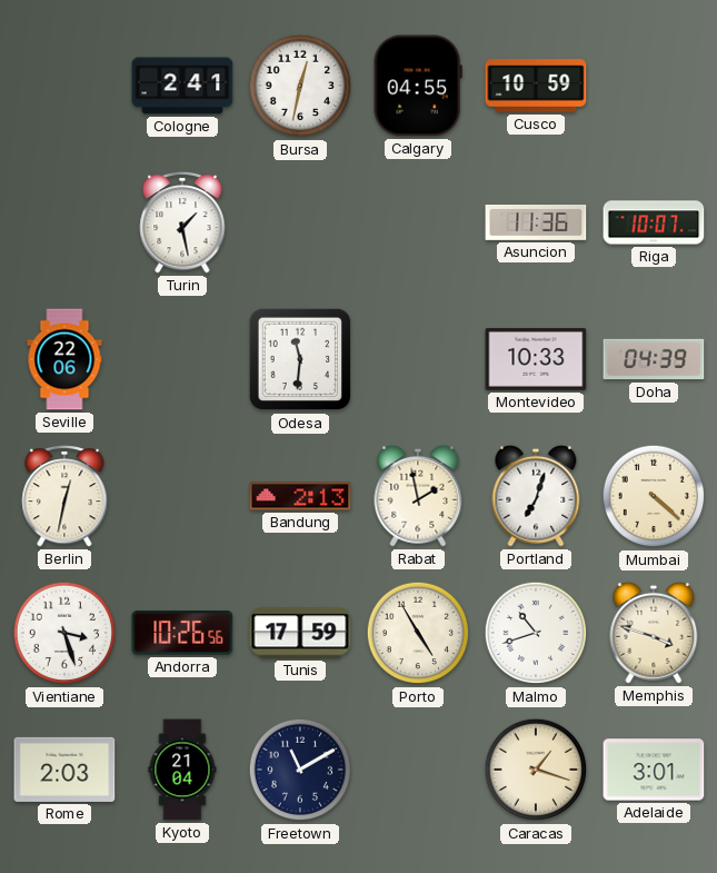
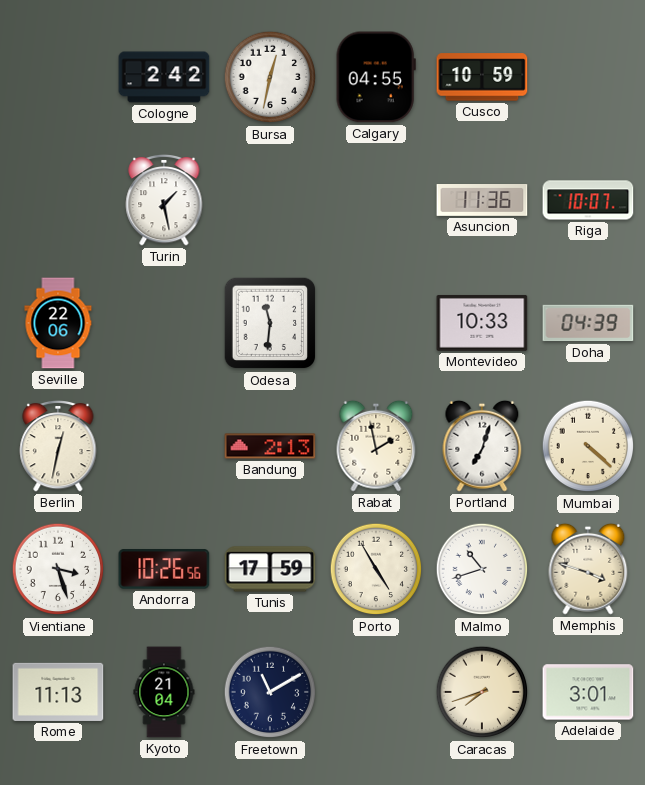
Cologne: 2:41 -> 2:42
Rome: 2:03 -> 11:13
Caracas: 1:18 -> 7:42
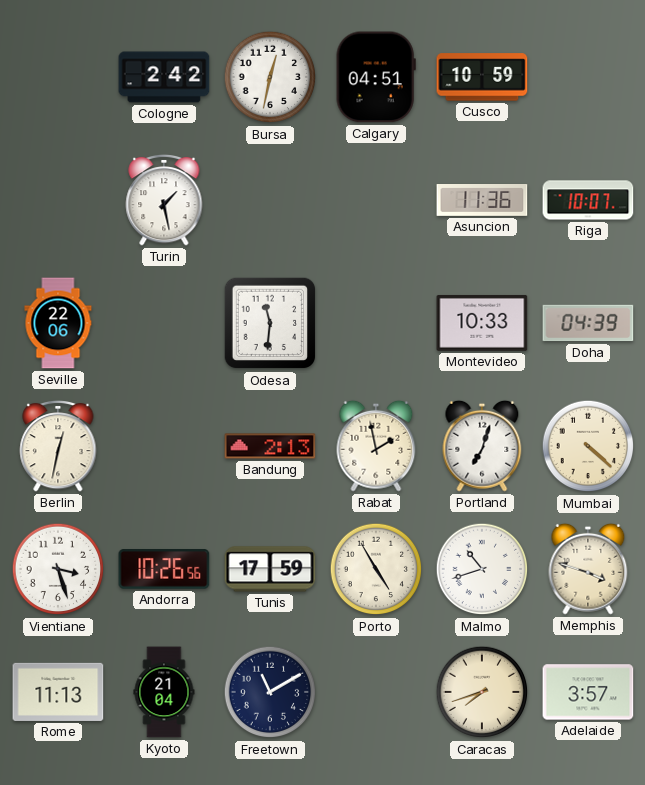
Calgary: 04:55 -> 04:51
Adelaide: 3:01 -> 3:57
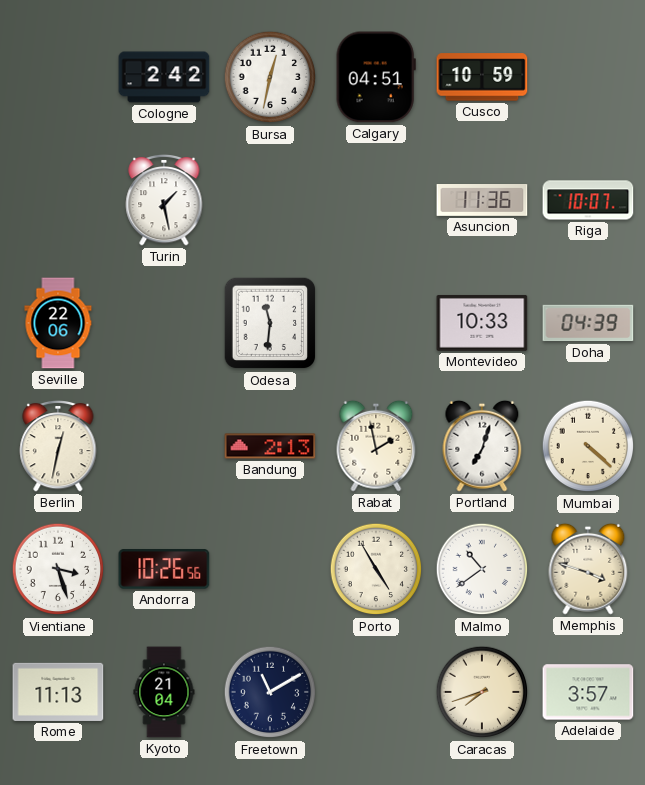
Tunis: 17:59 -> none
Malmo: 10:42 -> 10:39
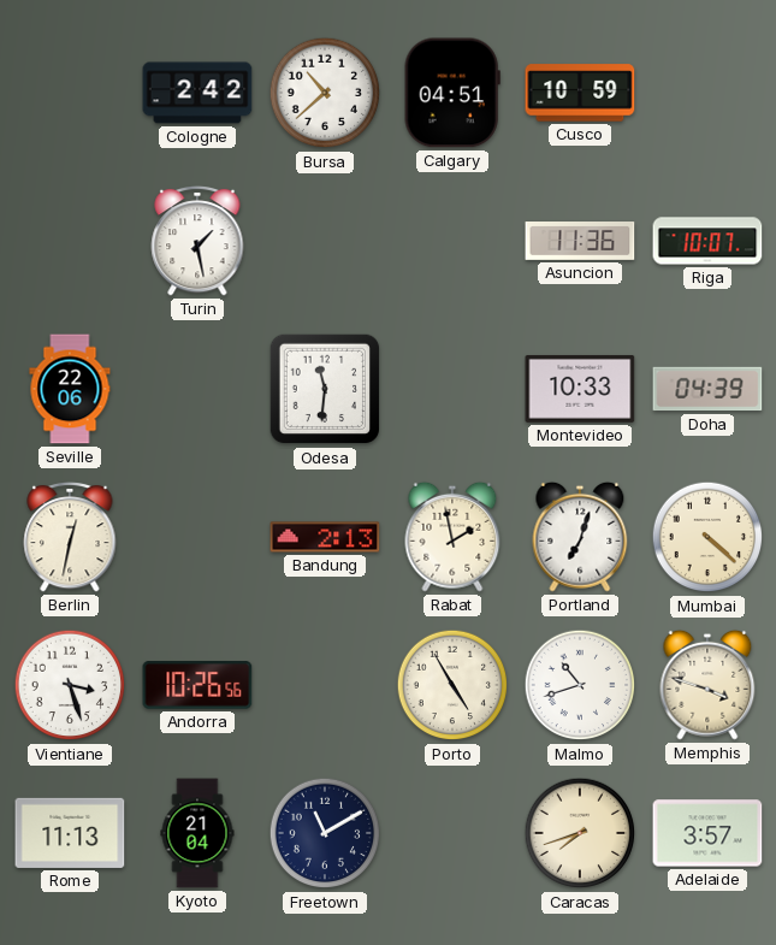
Bursa: 12:32 -> 10:38
Malmo: 10:39 -> 10:42
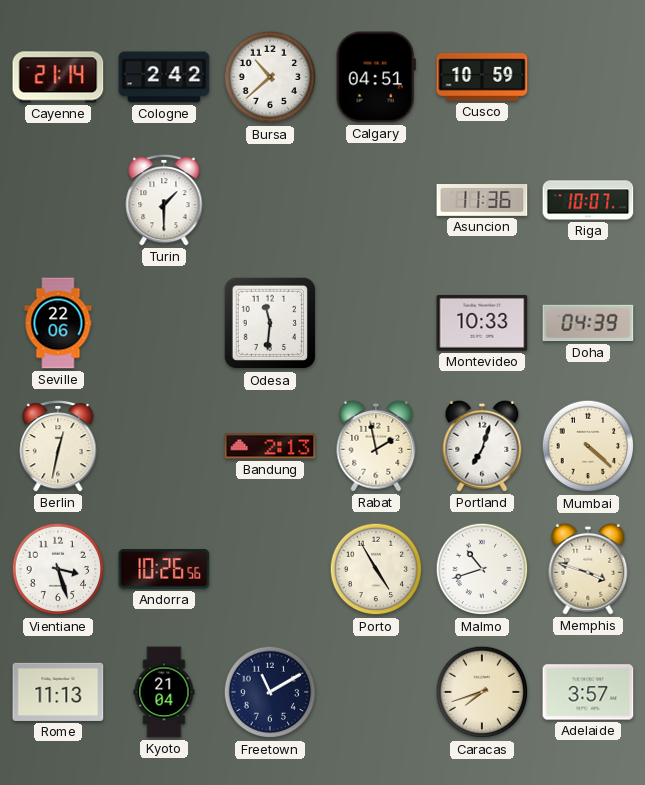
Cayenne: none -> 21:14
Turin: 1:28 -> 1:30
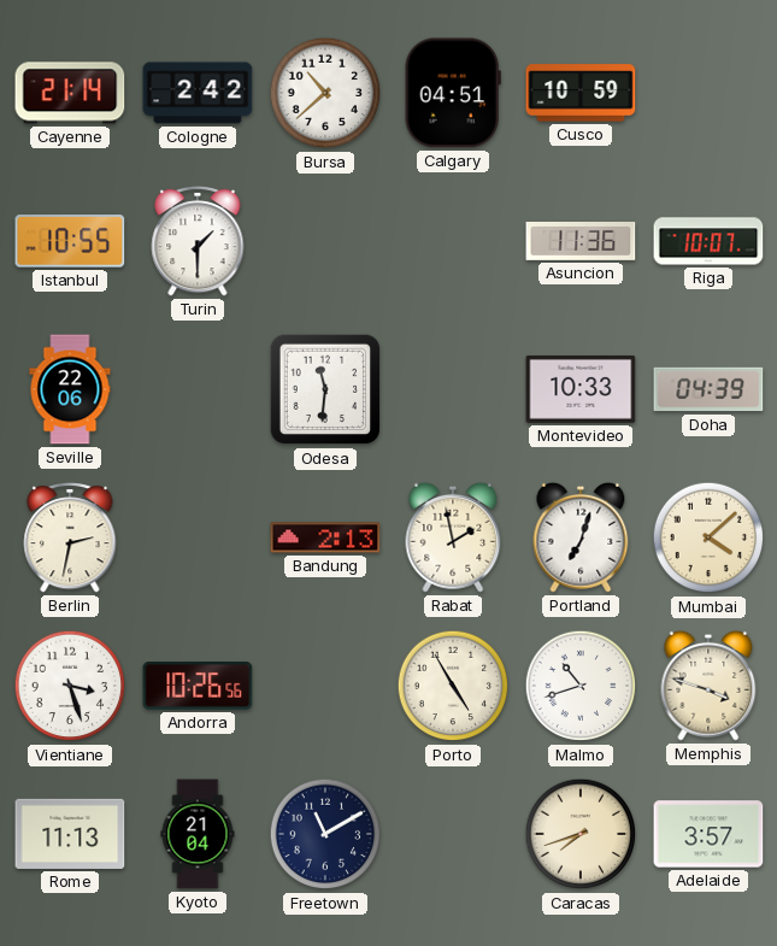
Istanbul: none -> 10:55
Berlin: 12:32 -> 2:32
Mumbai: 4:22 -> 4:08
